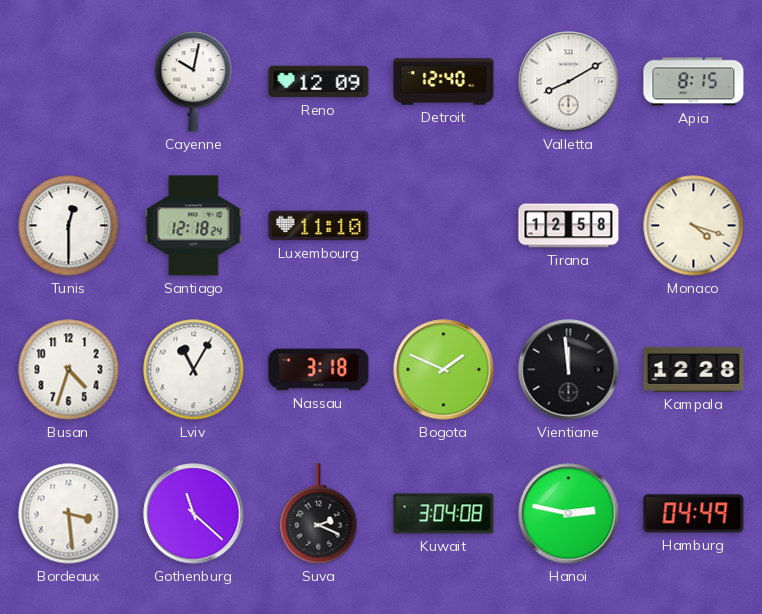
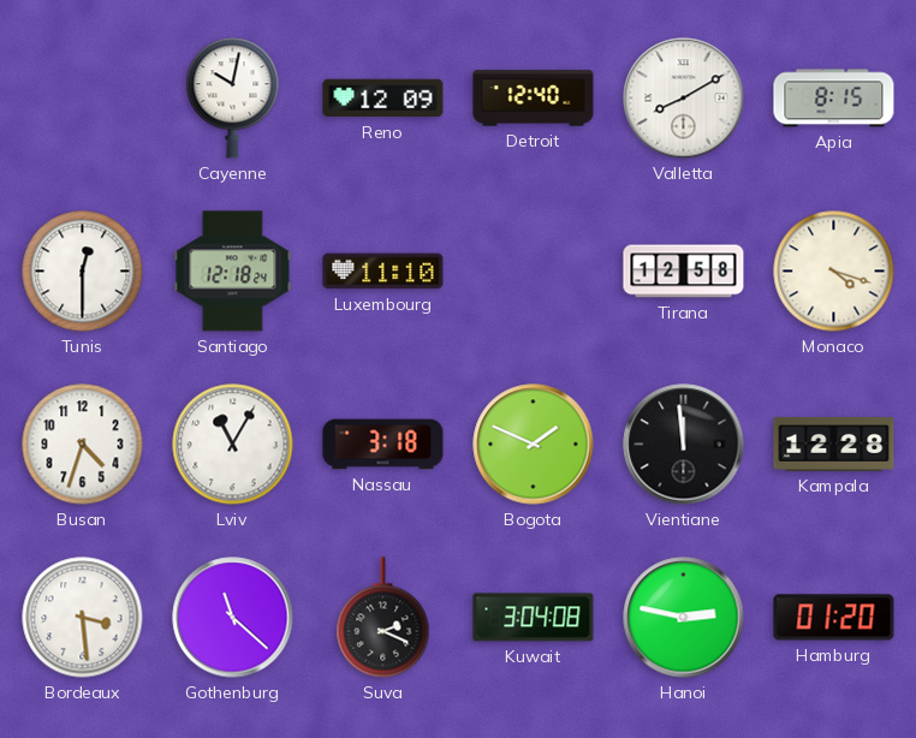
Hamburg: 04:49 -> 01:20
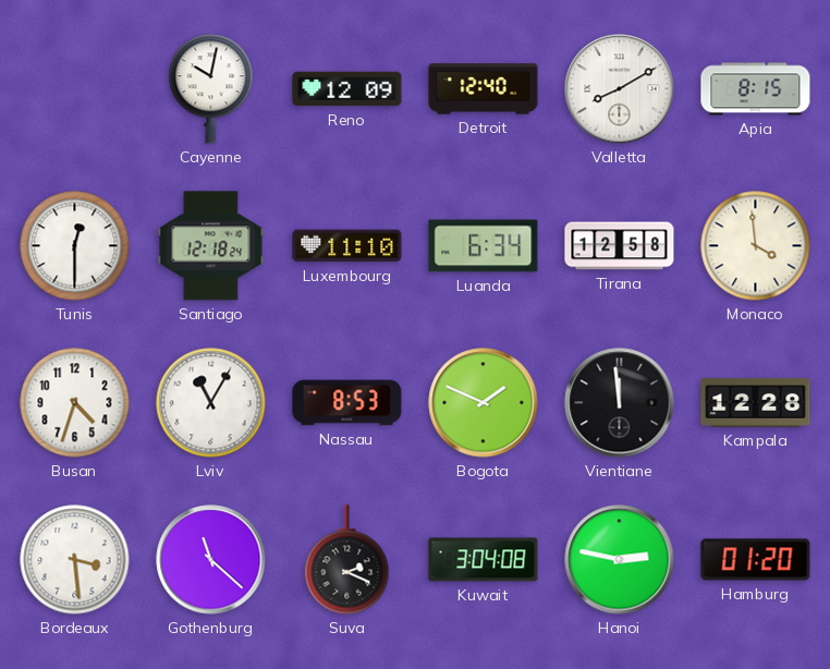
Luanda: none -> 6:34
Monaco: 4:18 -> 3:59
Nassau: 3:18 -> 8:53
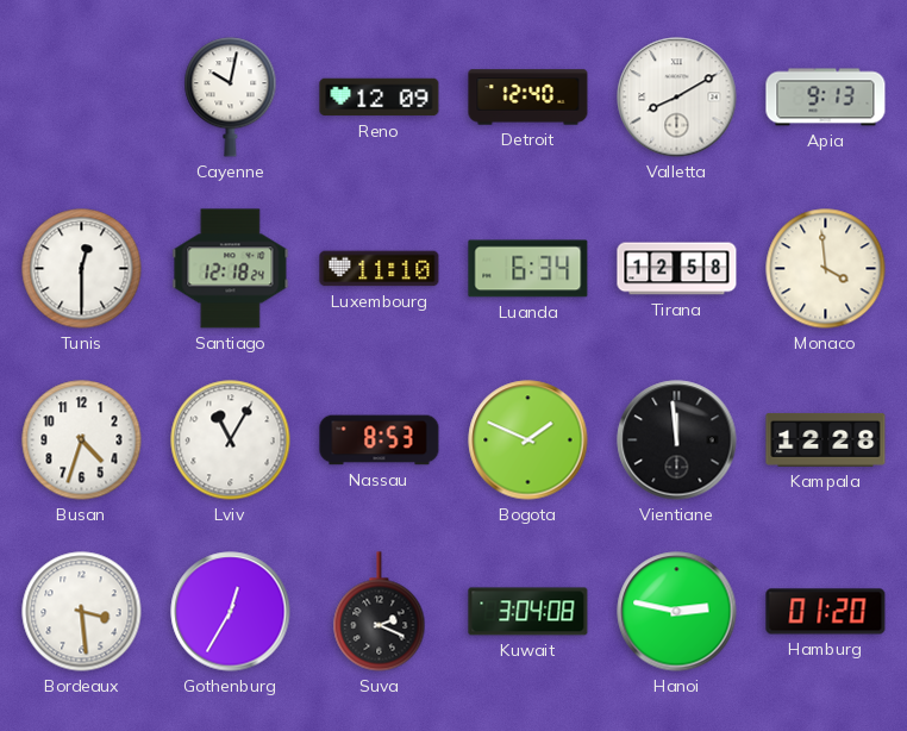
Apia: 8:15 -> 9:13
Gothenburg: 11:22 -> 12:35
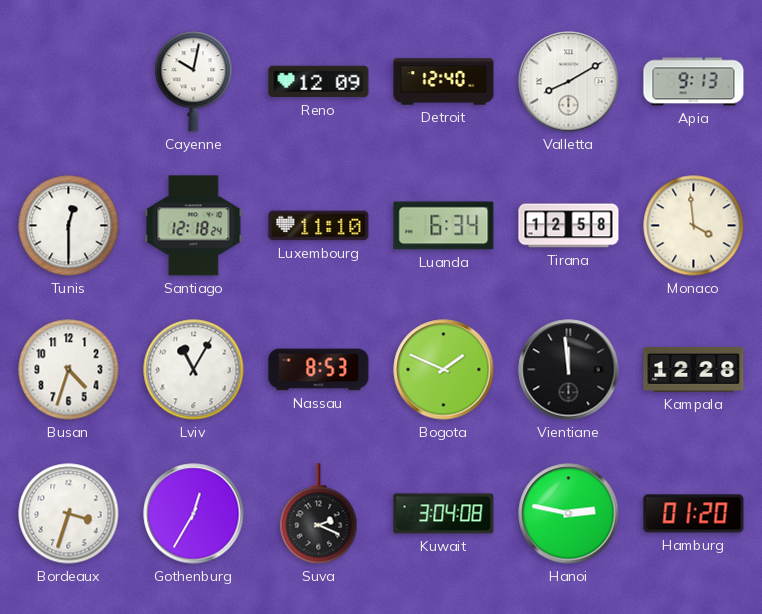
Bordeaux: 3:29 -> 3:33
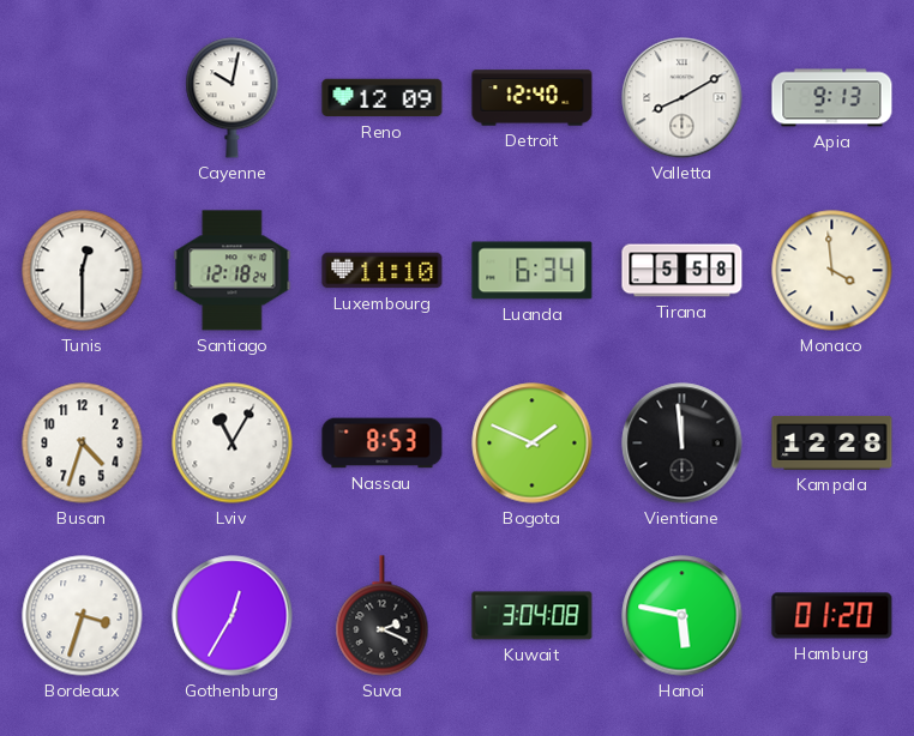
Tirana: 12:58 -> 5:58
Hanoi: 2:47 -> 5:47
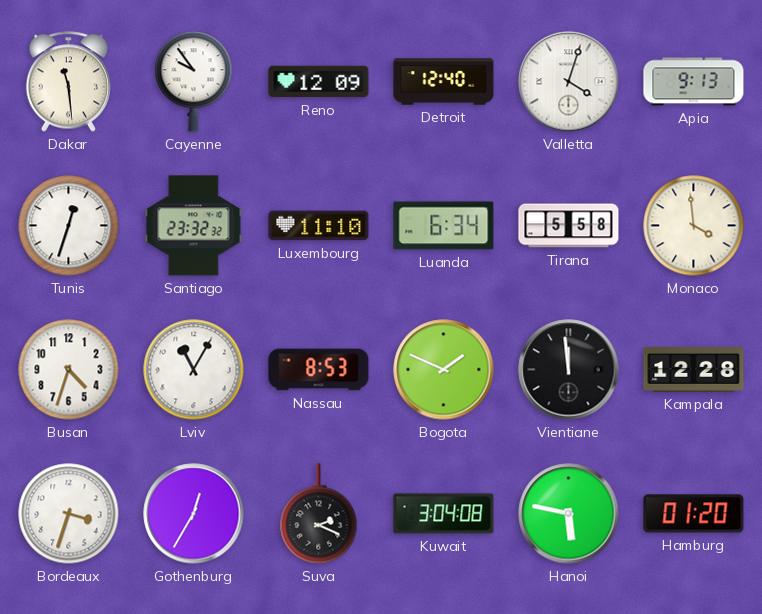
Dakar: none -> 11:29
Cayenne: 10:02 -> 9:54
Valletta: 8:10 -> 4:03
Tunis: 12:30 -> 12:33
Santiago: 12:18 -> 23:32
